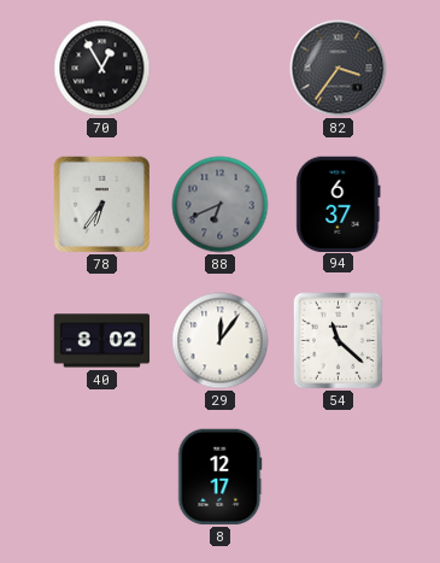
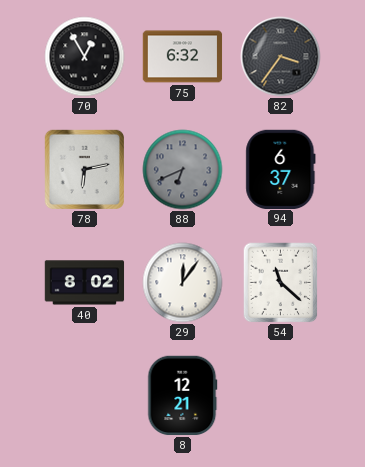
75: none -> 6:32
78: 6:36 -> 6:13
8: 12:17 -> 12:21
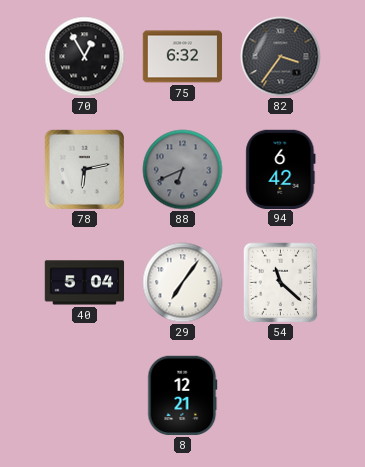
94: 6:37 -> 6:42
40: 8:02 -> 5:04
29: 12:06 -> 7:06
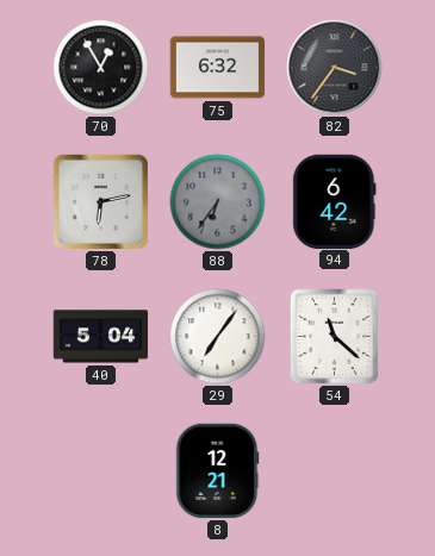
88: 6:41 -> 6:36
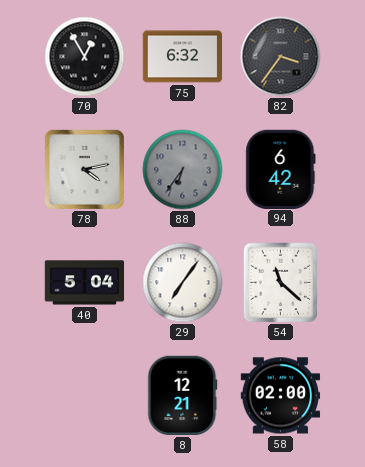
78: 6:13 -> 4:13
58: none -> 02:00
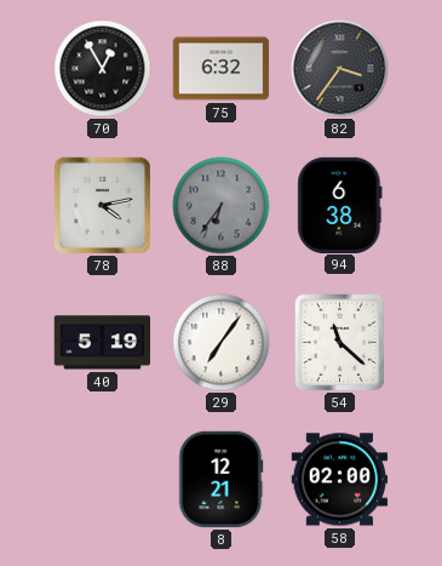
94: 6:42 -> 6:38
40: 5:04 -> 5:19
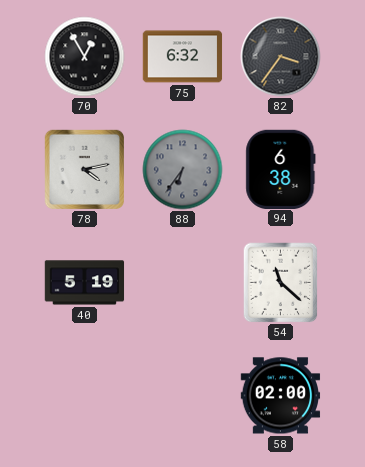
29: 7:06 -> none
8: 12:21 -> none
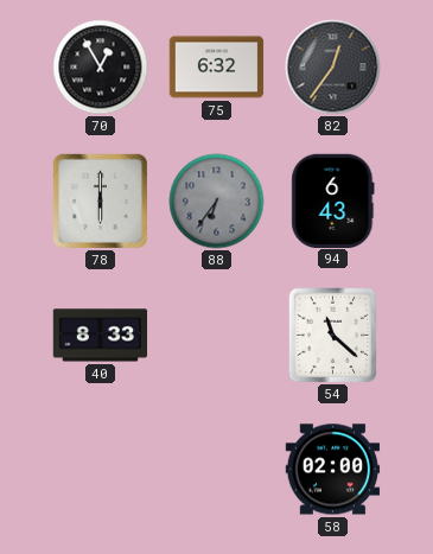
82: 3:36 -> 12:36
78: 4:13 -> 6:00
94: 6:38 -> 6:43
40: 5:19 -> 8:33
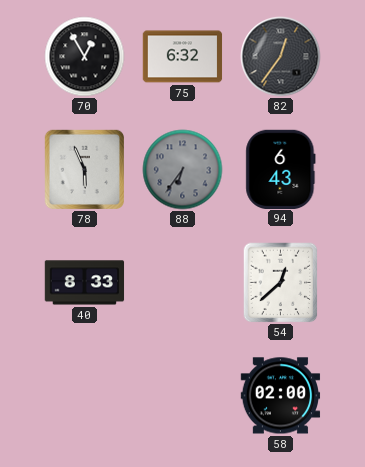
78: 6:00 -> 5:56
54: 11:22 -> 12:38
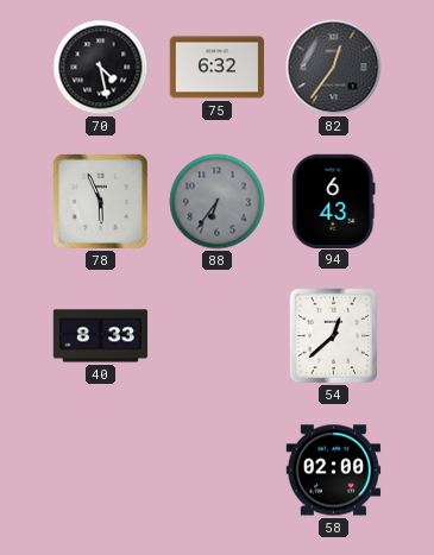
70: 12:55 -> 4:28
